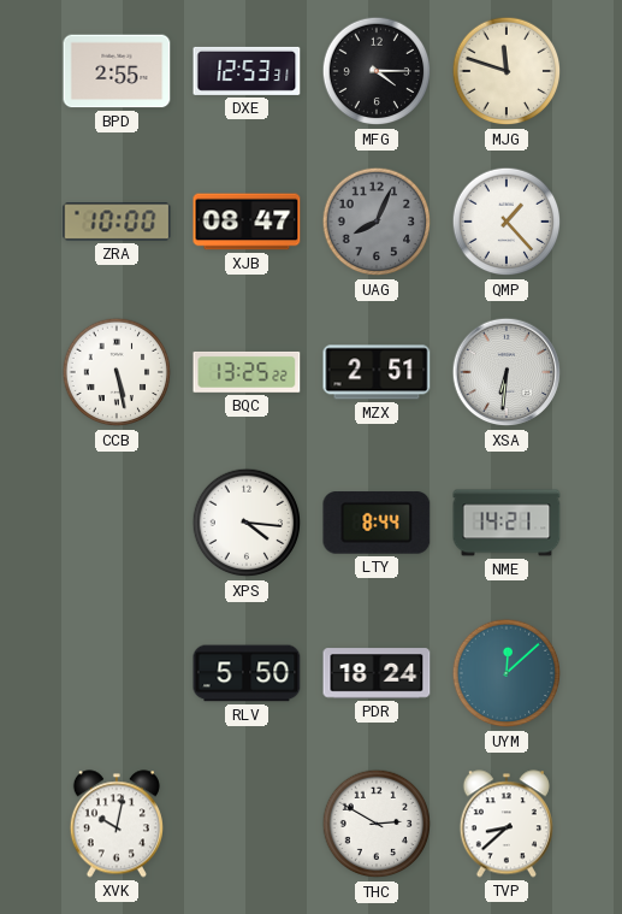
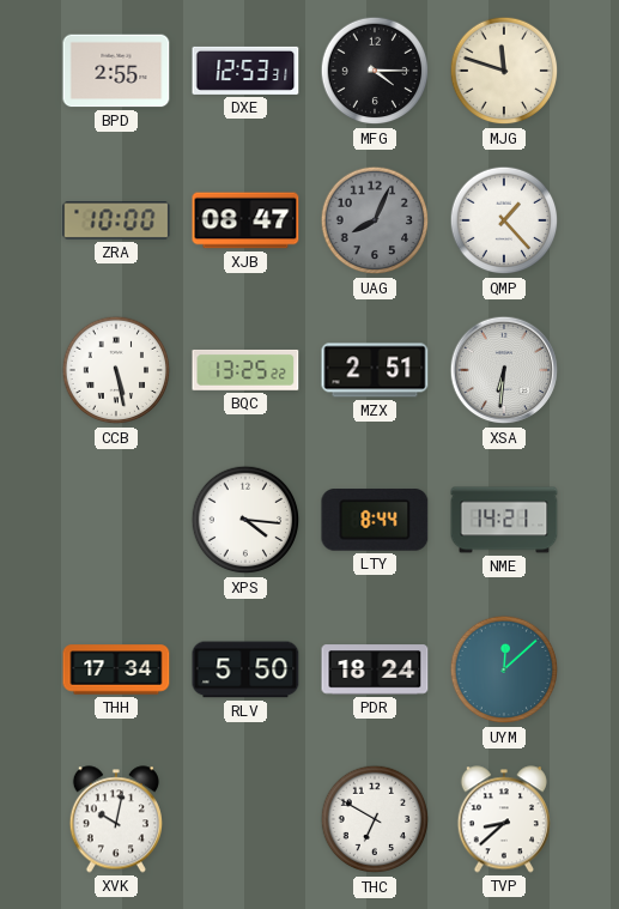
THH: none -> 17:34
THC: 2:50 -> 6:50
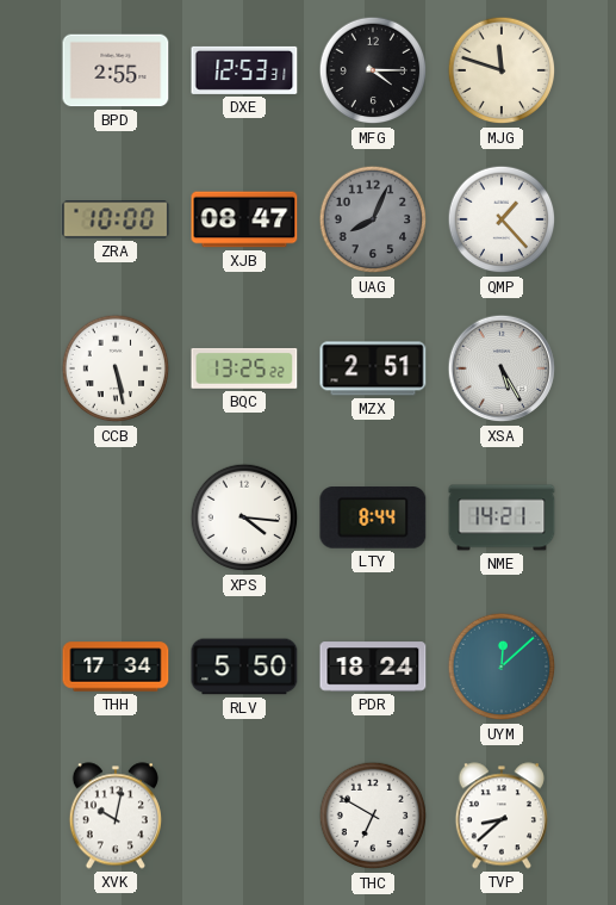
XSA: 6:31 -> 5:25
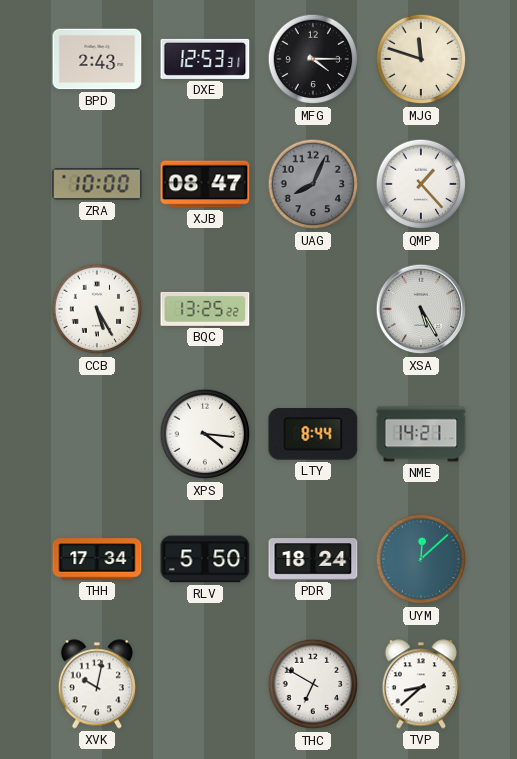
BPD: 2:55 -> 2:43
CCB: 5:28 -> 5:25
MZX: 2:51 -> none
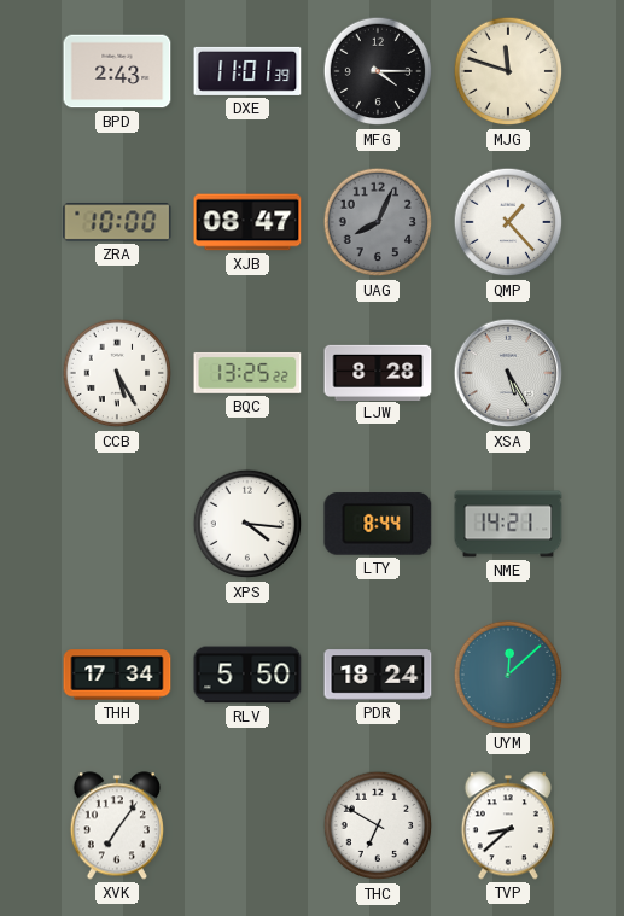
DXE: 12:53 -> 11:01
LJW: none -> 8:28
XVK: 10:02 -> 7:06
